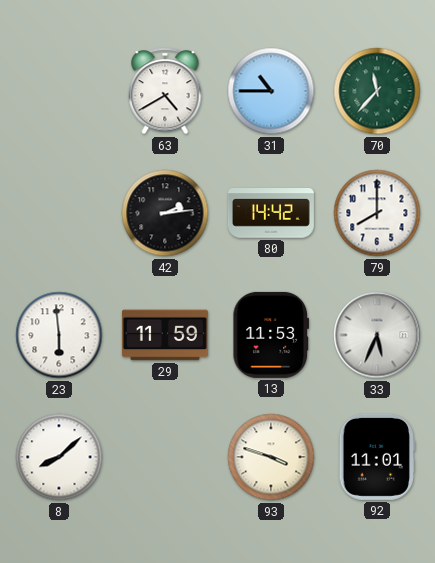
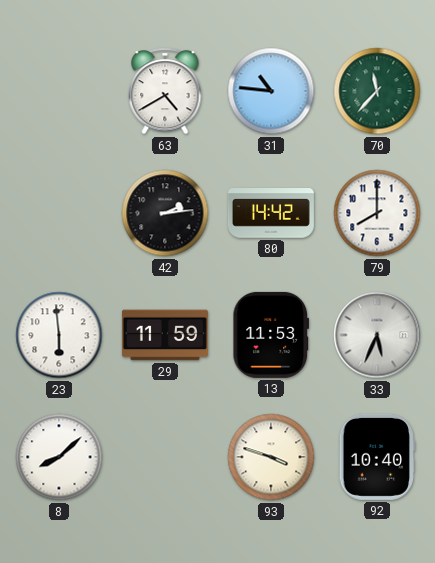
31: 10:45 -> 10:46
92: 11:01 -> 10:40
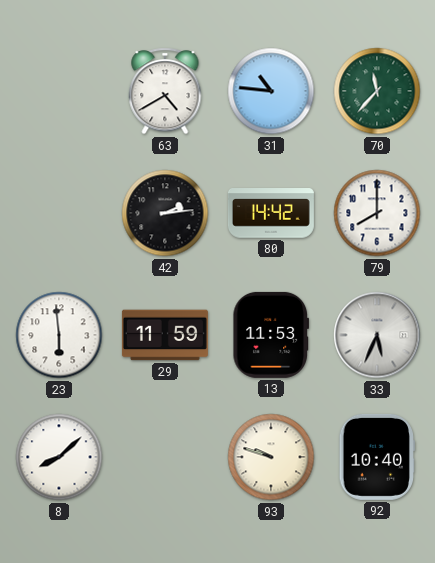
93: 3:48 -> 9:48
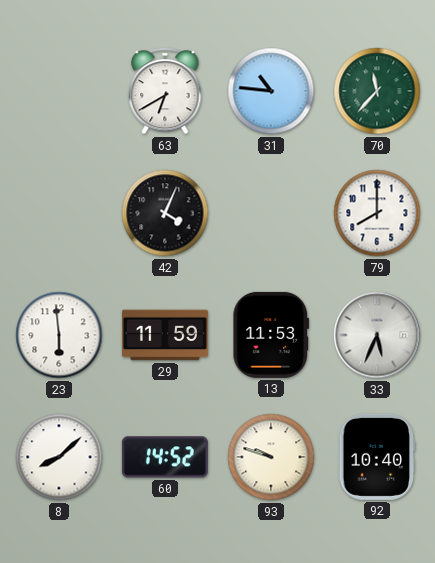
63: 4:40 -> 6:40
42: 2:14 -> 4:04
80: 14:42 -> none
60: none -> 14:52
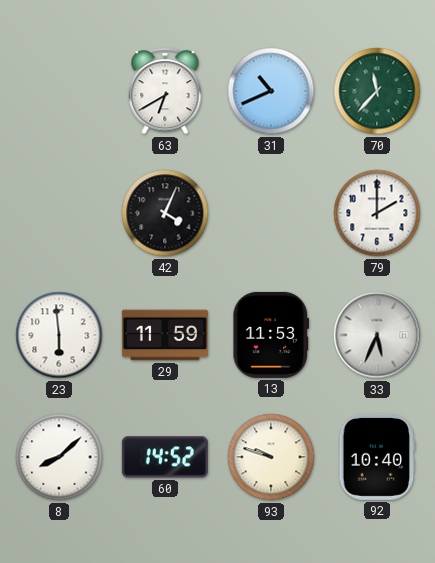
31: 10:46 -> 10:41
79: 8:00 -> 2:00
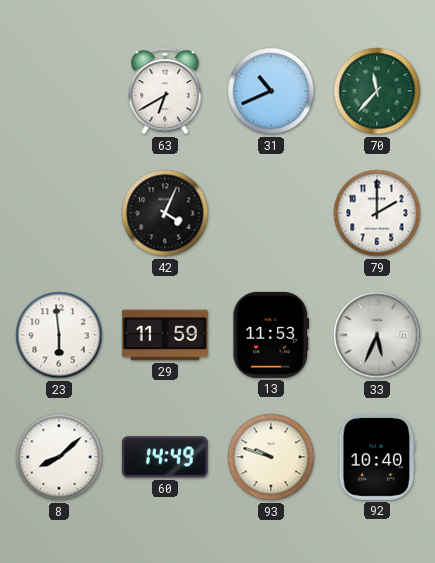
60: 14:52 -> 14:49
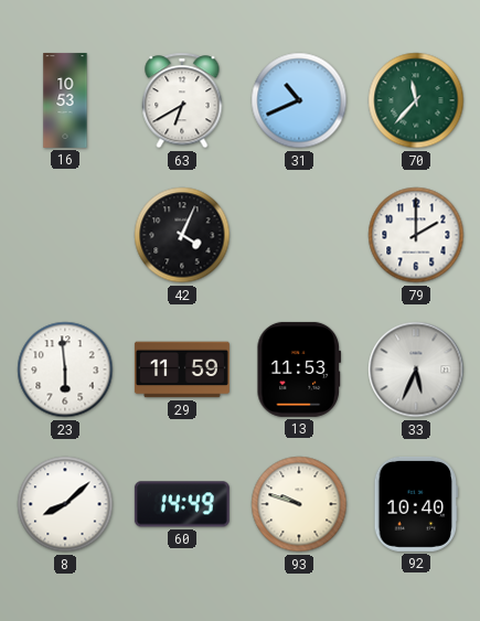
16: none -> 10:53
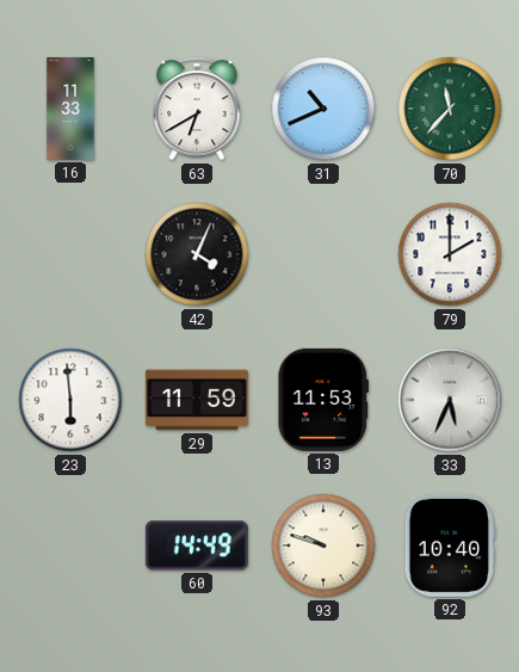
16: 10:53 -> 11:33
8: 8:08 -> none
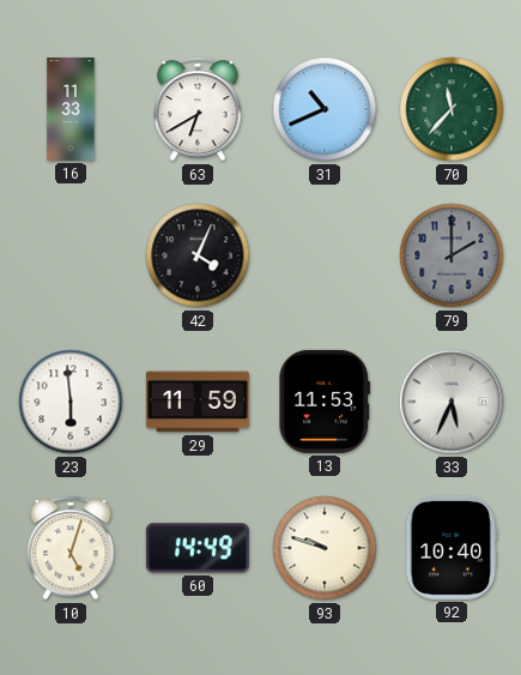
79 dial: white -> grey
10: none -> 5:03
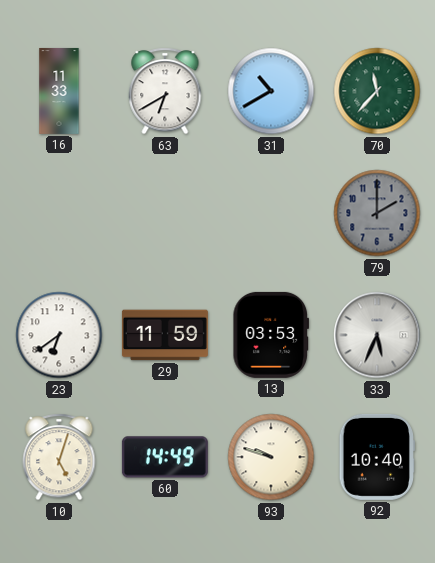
31: 10:41 -> 10:40
42: 4:04 -> none
23: 5:59 -> 6:39
13: 11:53 -> 03:53
